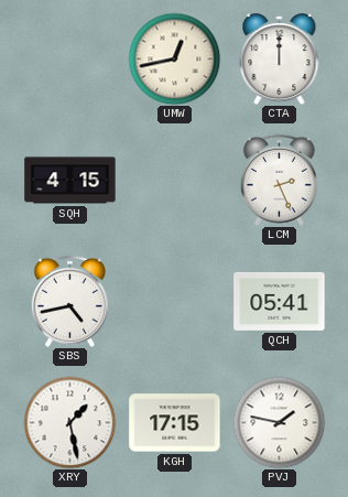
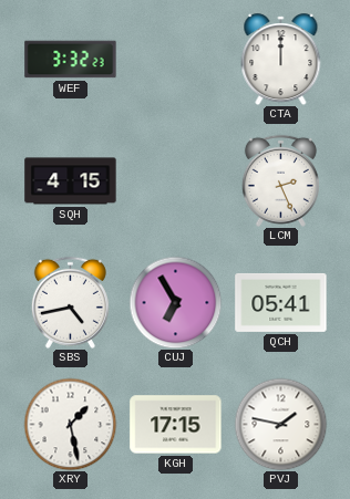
WEF: none -> 3:32
UMW: 12:43 -> none
CUJ: none -> 6:55
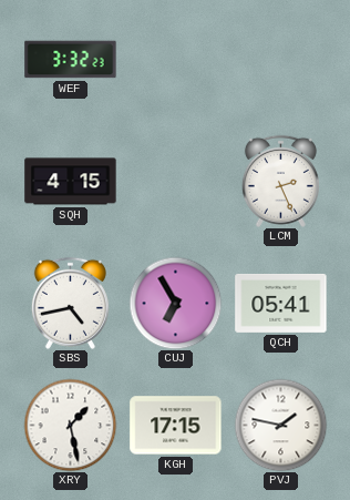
CTA: 12:00 -> none
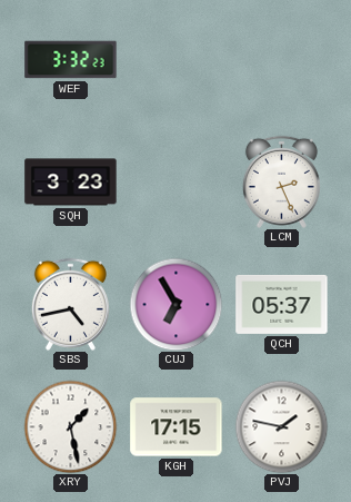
SQH: 4:15 -> 3:23
QCH: 05:41 -> 05:37
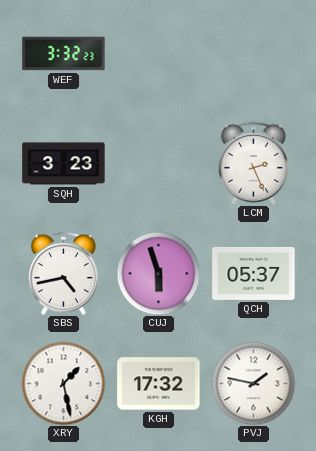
CUJ: 6:55 -> 5:57
KGH: 17:15 -> 17:32
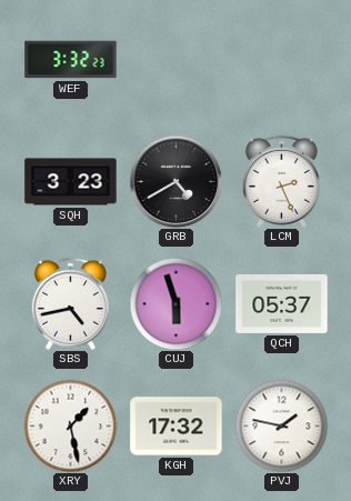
GRB: none -> 4:40
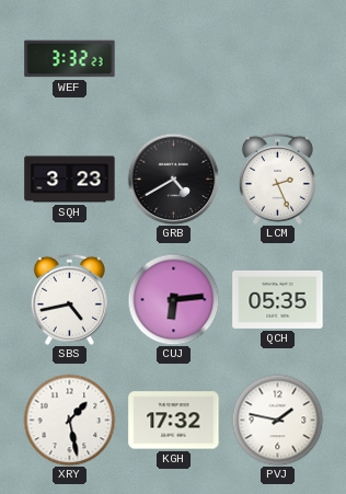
CUJ: 5:57 -> 6:14
QCH: 05:37 -> 05:35
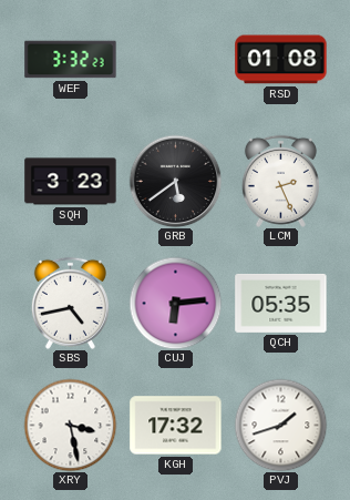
RSD: none -> 01:08
GRB: 4:40 -> 5:39
XRY: 1:28 -> 3:28
PVJ: 1:47 -> 1:42
